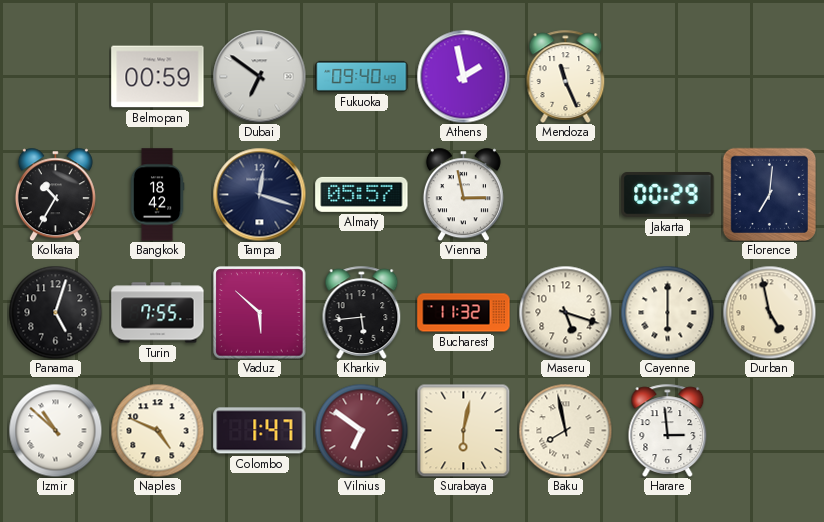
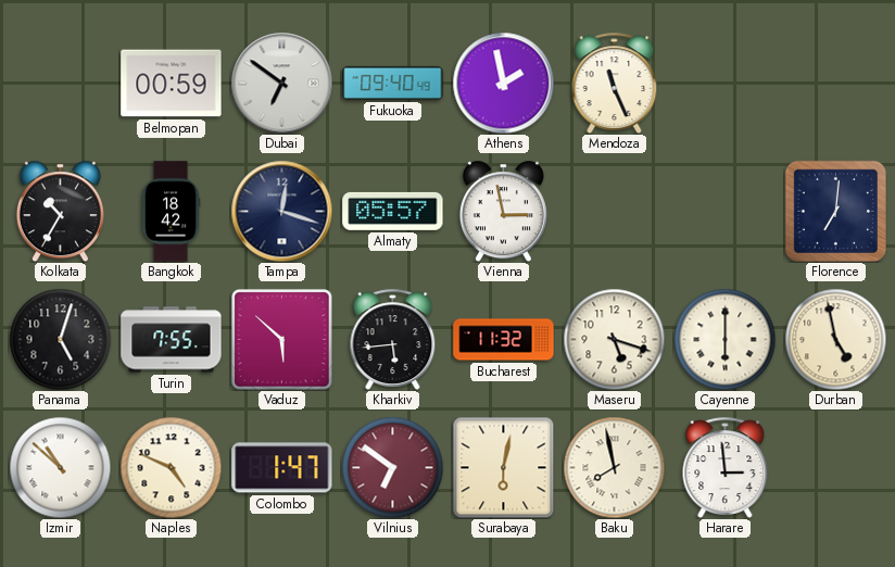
Jakarta: 00:29 -> none
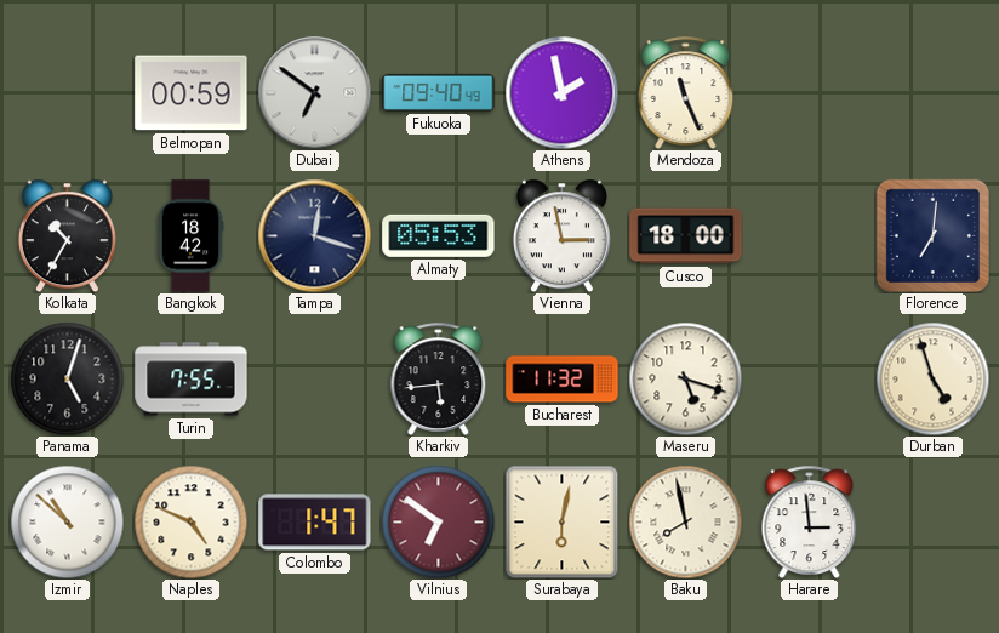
Almaty: 05:57 -> 05:53
Cusco: none -> 18:00
Vaduz: 5:52 -> none
Cayenne: 6:00 -> none
Durban: 4:58 -> 4:57
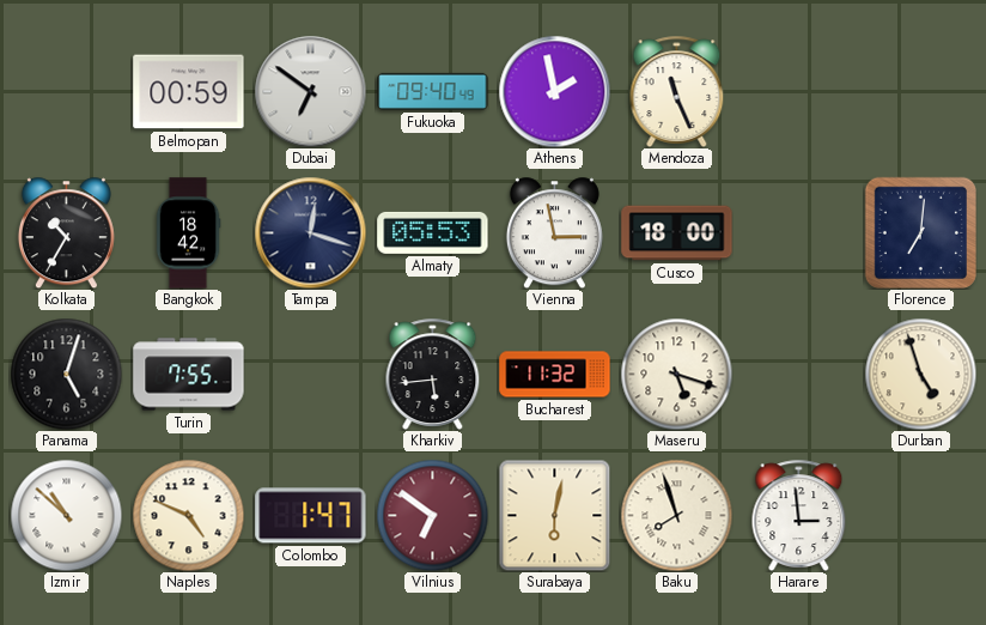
Baku: 7:58 -> 7:57
